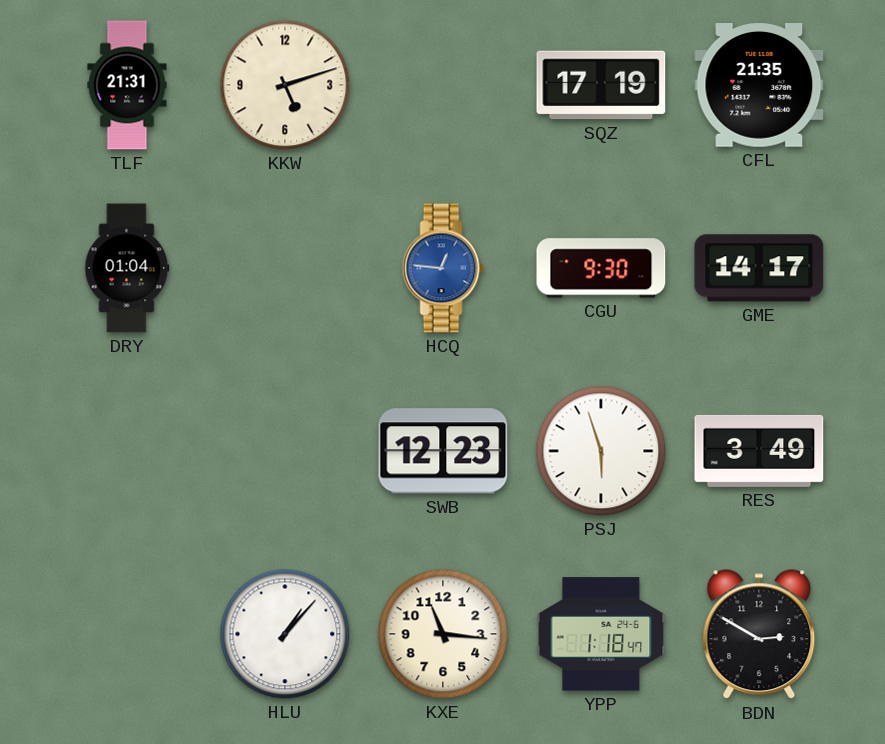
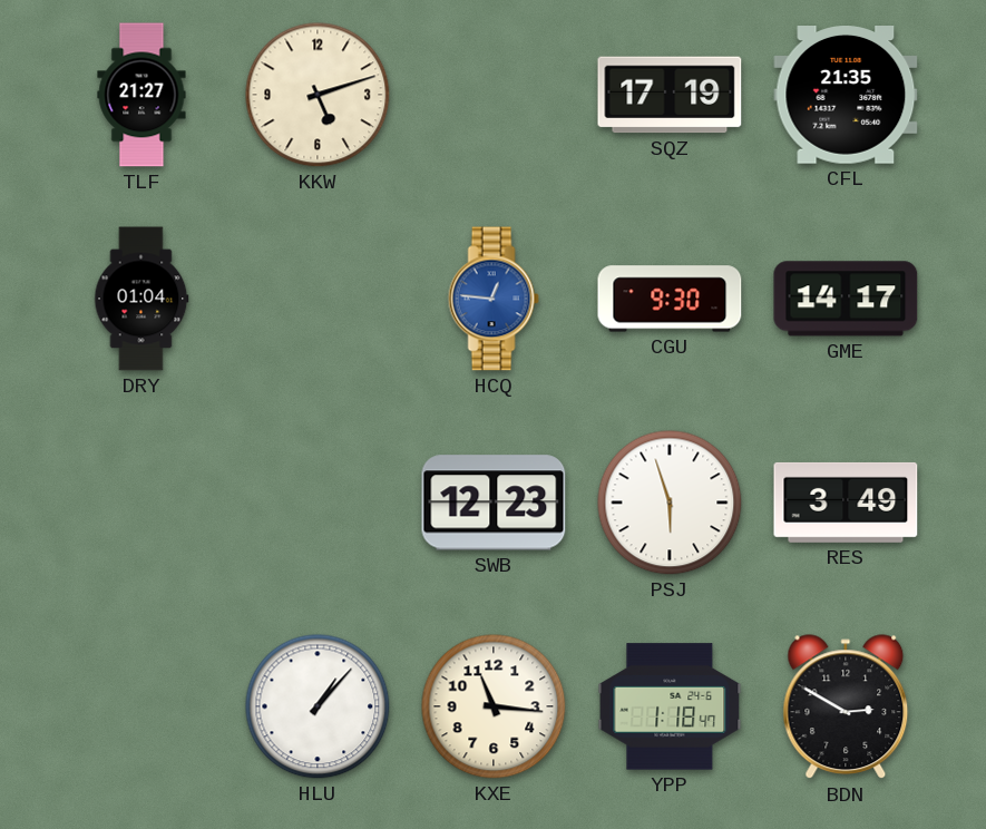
TLF: 21:31 -> 21:27
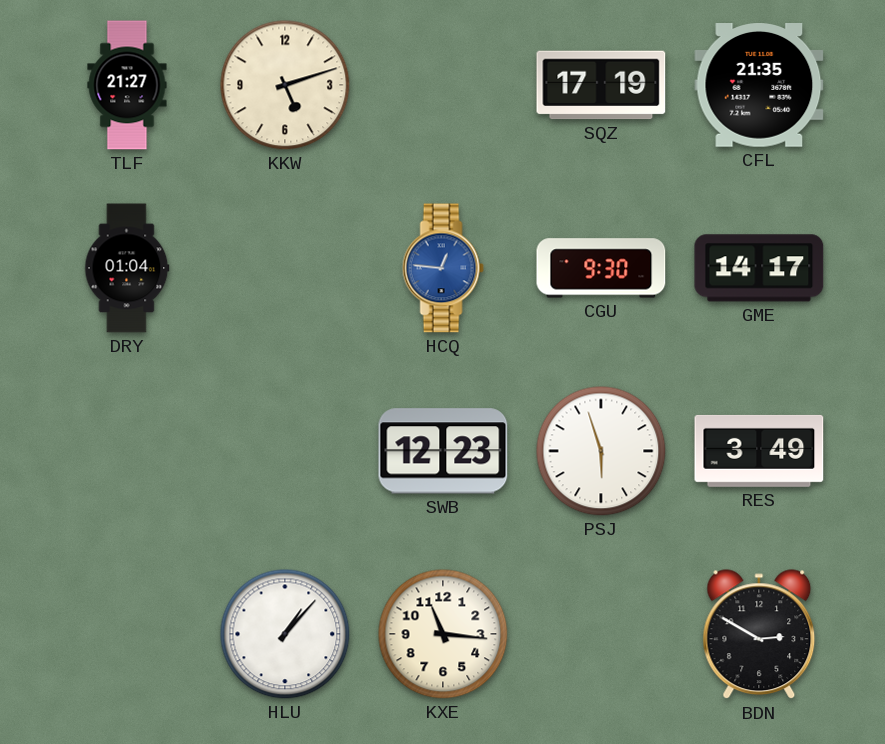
YPP: 1:18 -> none
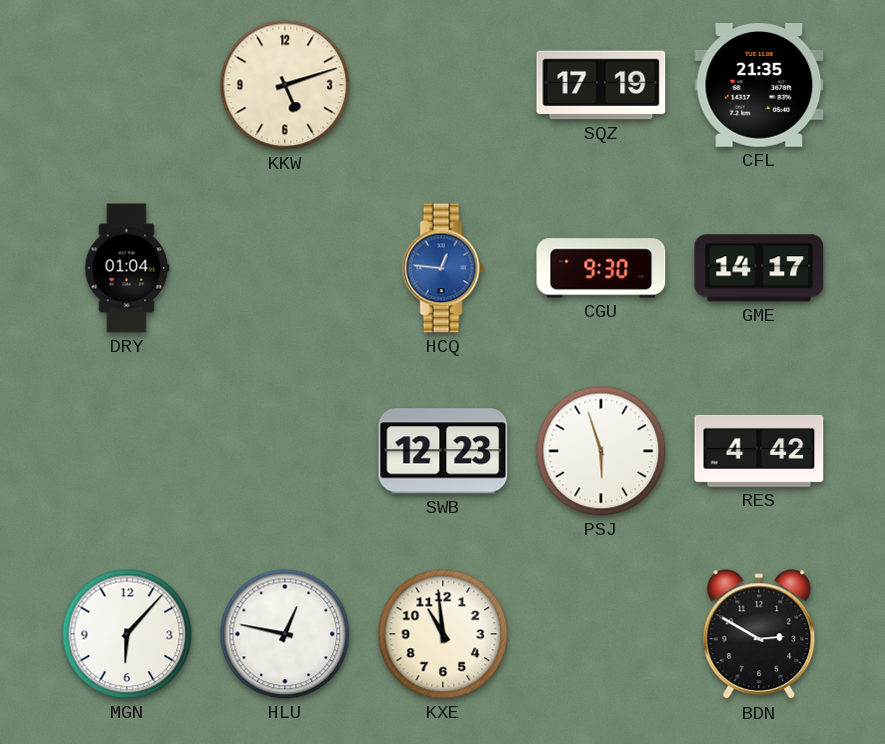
TLF: 21:27 -> none
RES: 3:49 -> 4:42
MGN: none -> 6:07
HLU: 1:07 -> 12:47
KXE: 11:16 -> 10:59
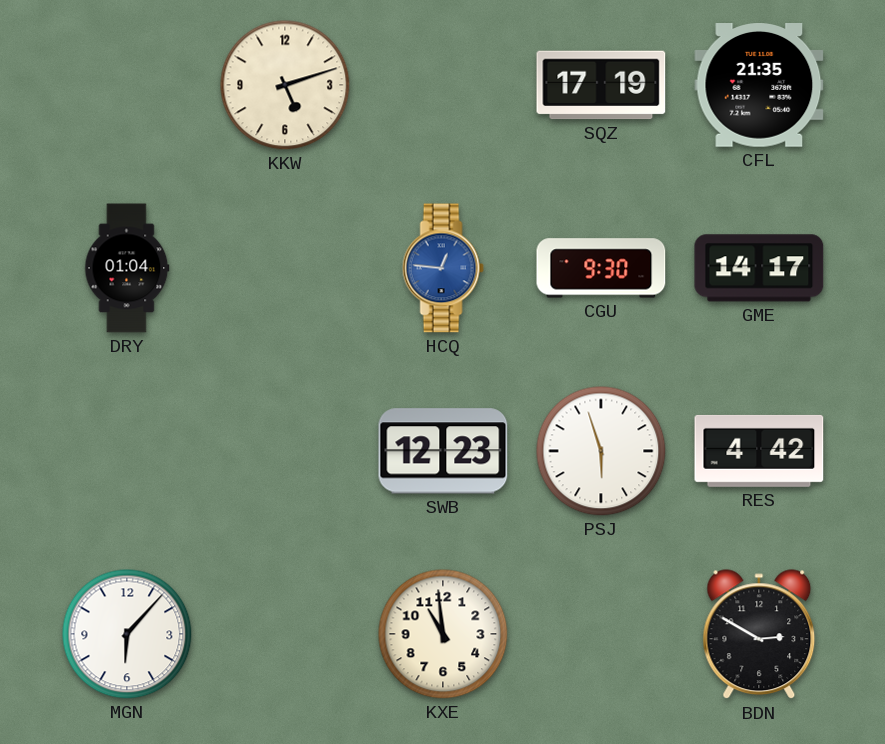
HLU: 12:47 -> none
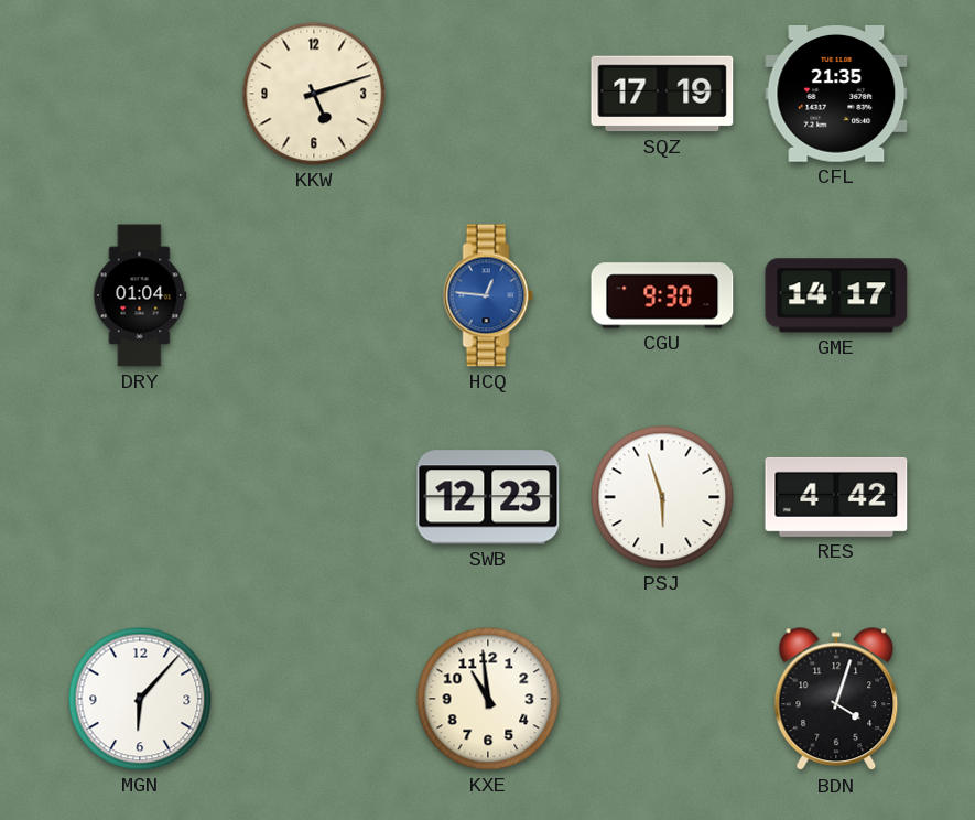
BDN: 2:50 -> 4:03
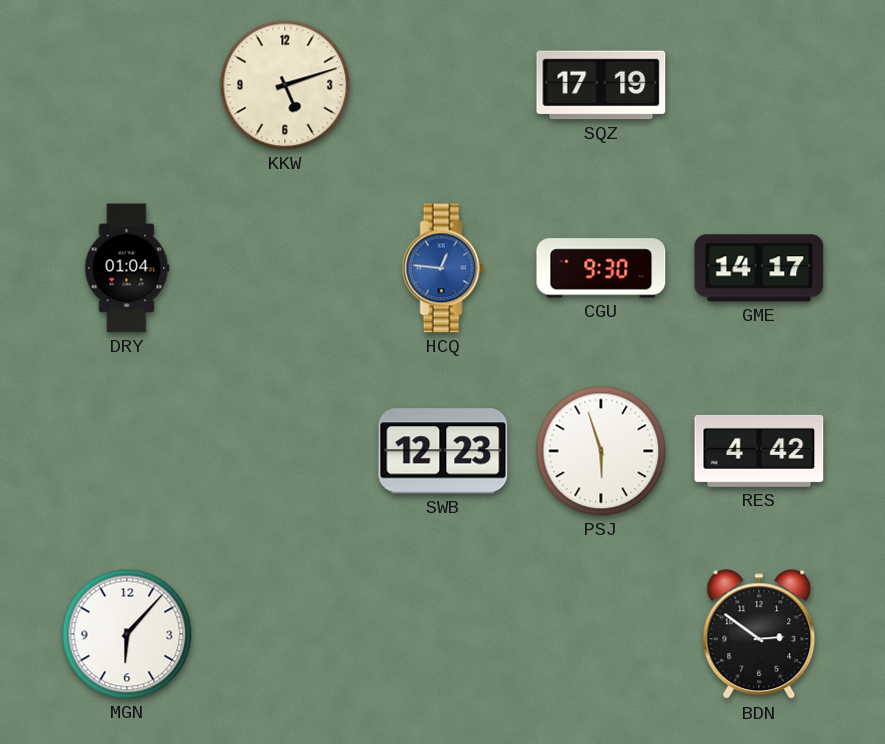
CFL: 21:35 -> none
KXE: 10:59 -> none
BDN: 4:03 -> 2:51
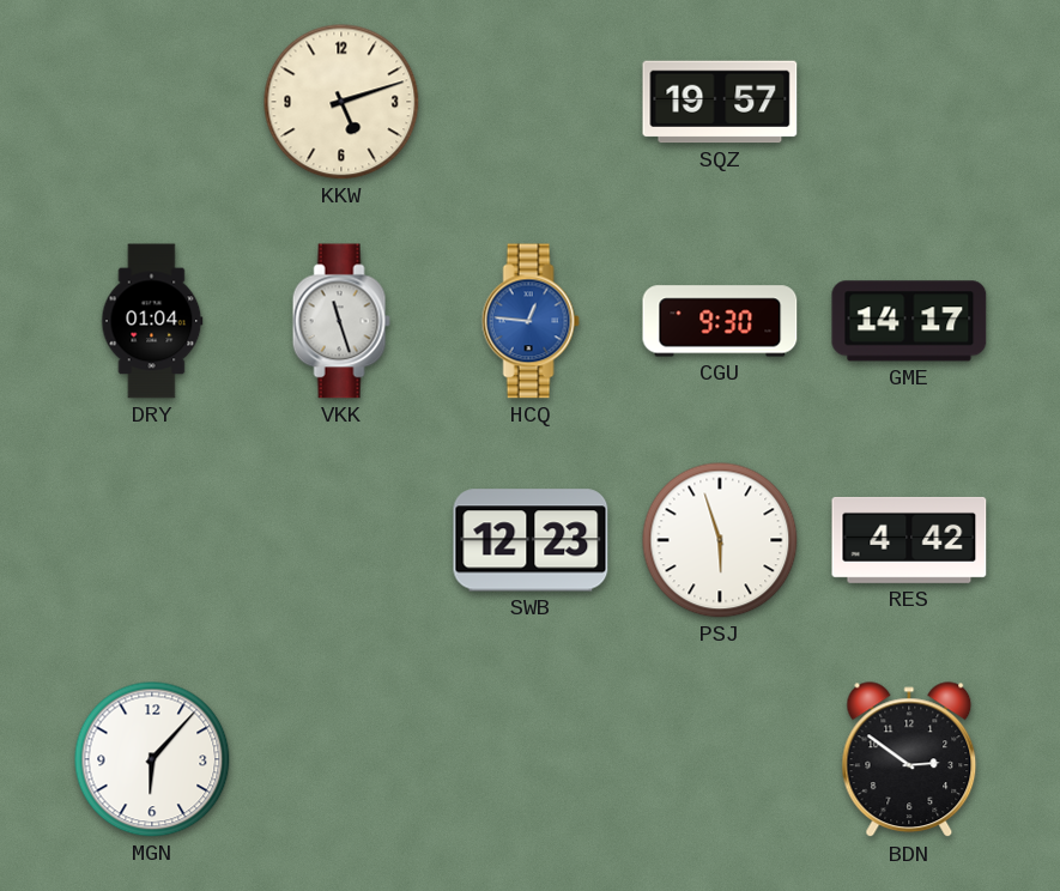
SQZ: 17:19 -> 19:57
VKK: none -> 11:27
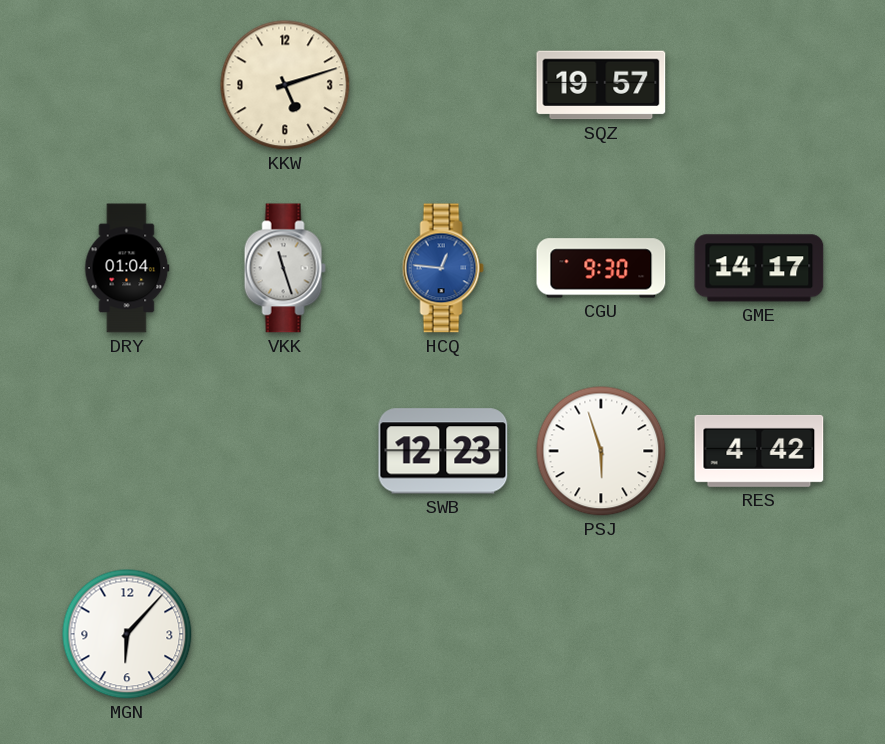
BDN: 2:51 -> none
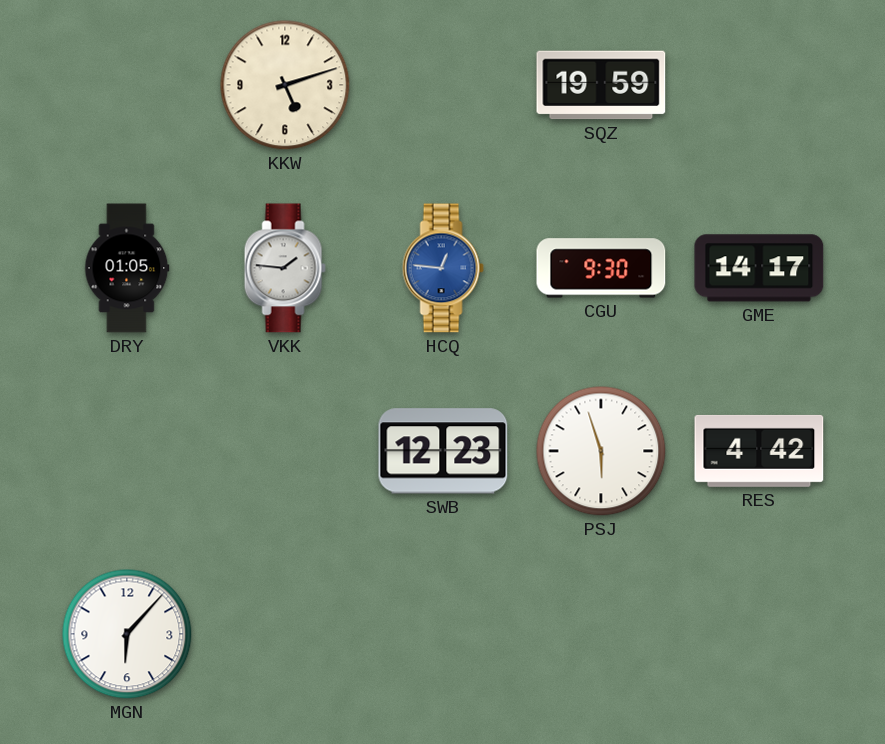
SQZ: 19:57 -> 19:59
DRY: 01:04 -> 01:05
VKK: 11:27 -> 1:46
